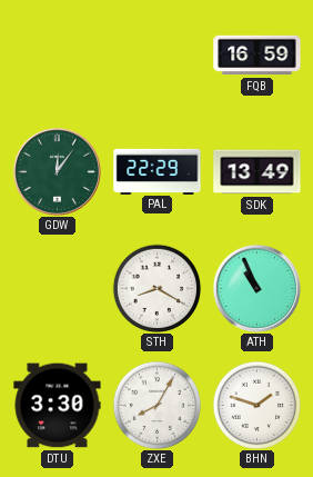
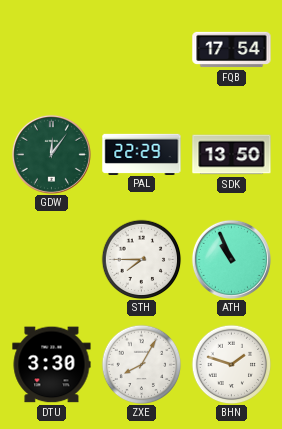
FQB: 16:59 -> 17:54
SDK: 13:49 -> 13:50
STH: 8:20 -> 7:45
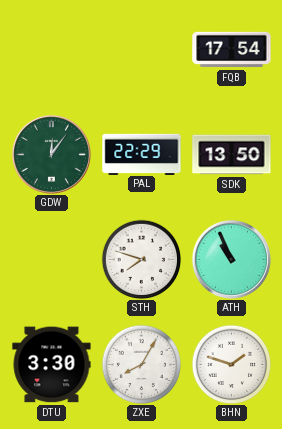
STH: 7:45 -> 7:48
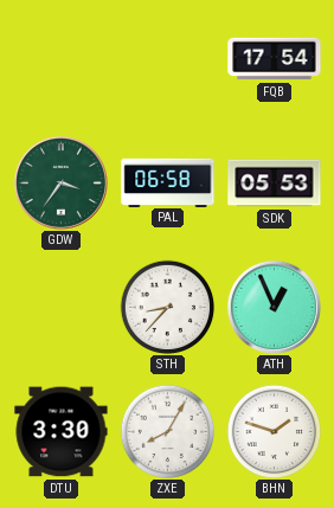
GDW: 12:06 -> 3:36
PAL: 22:29 -> 06:58
SDK: 13:50 -> 05:53
STH: 7:48 -> 8:37
ATH: 10:56 -> 12:56
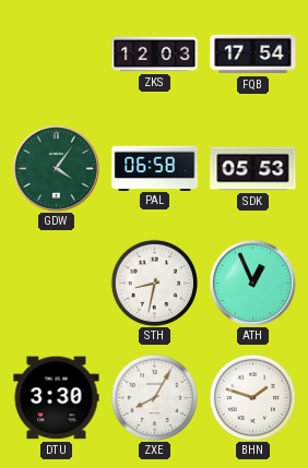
ZKS: none -> 12:03
GDW: 3:36 -> 4:06
STH: 8:37 -> 8:32
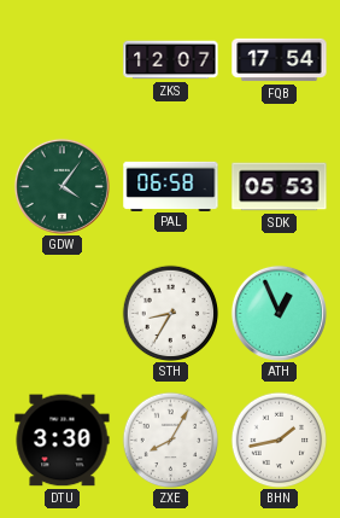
ZKS: 12:03 -> 12:07
STH: 8:32 -> 8:35
BHN: 1:48 -> 1:43
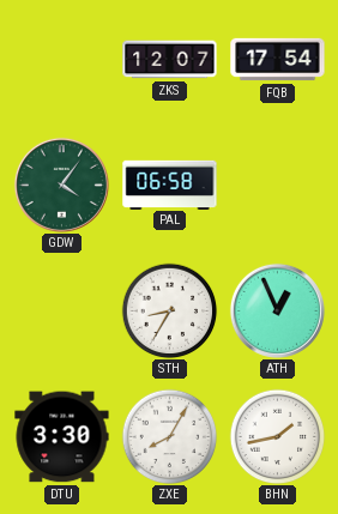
SDK: 05:53 -> none
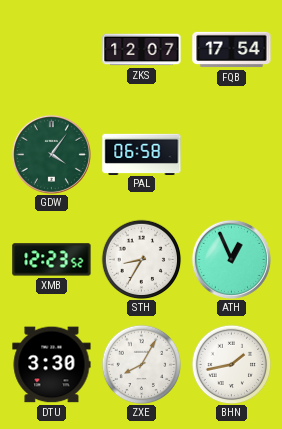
XMB: none -> 12:23
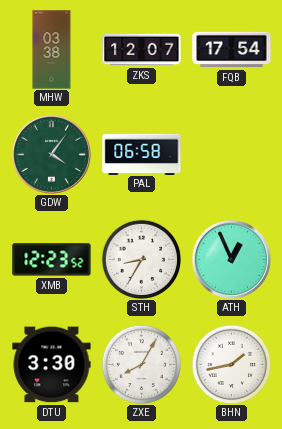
MHW: none -> 03:38
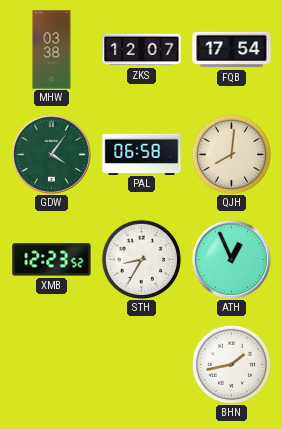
QJH: none -> 8:01
DTU: 3:30 -> none
ZXE: 8:05 -> none
